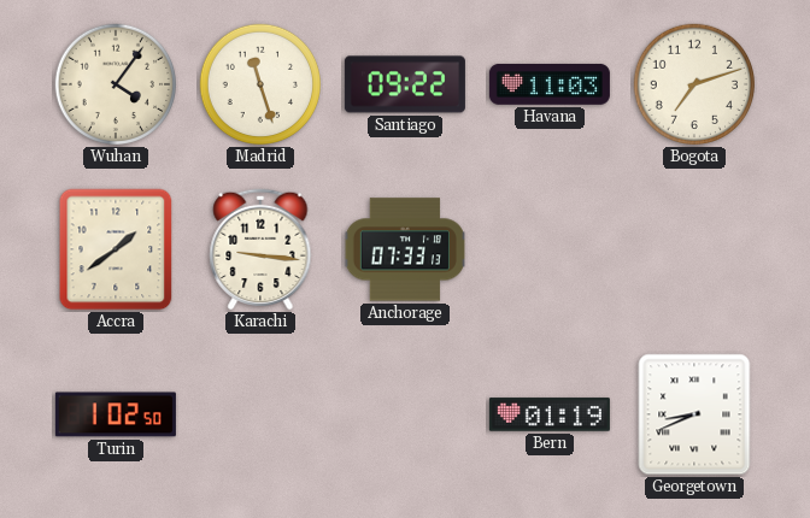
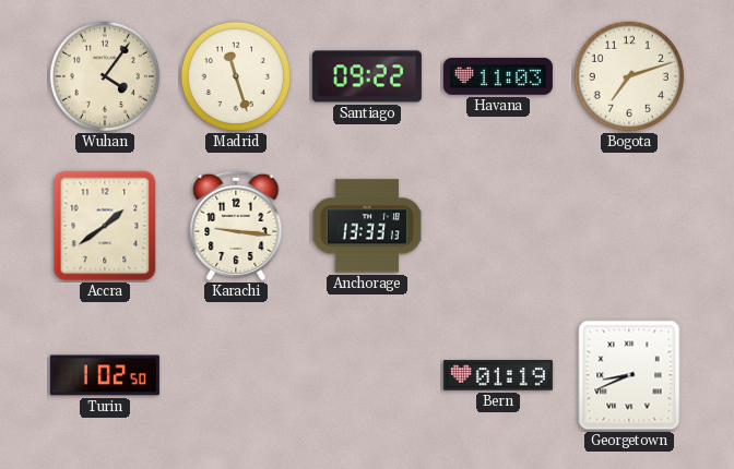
Anchorage: 07:33 -> 13:33
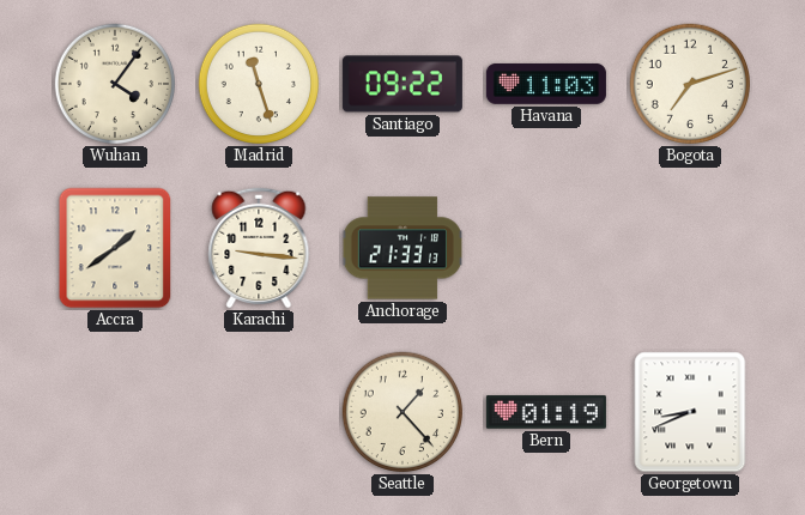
Anchorage: 13:33 -> 21:33
Turin: 1:02 -> none
Seattle: none -> 1:23
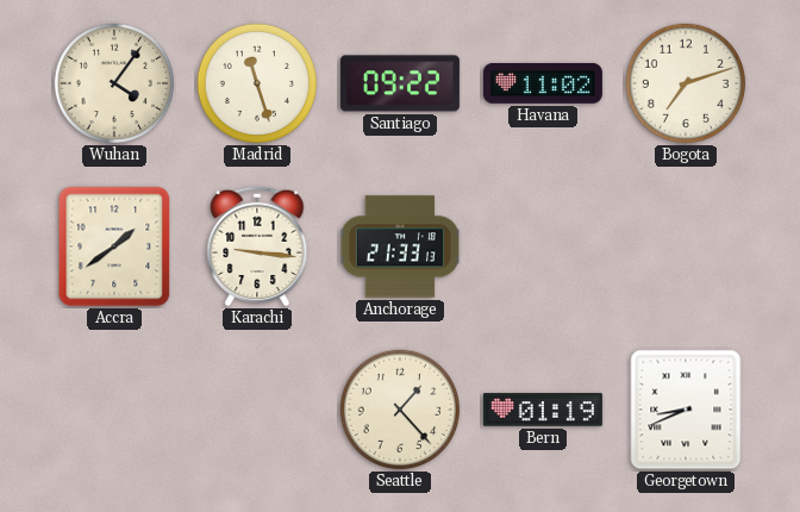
Havana: 11:03 -> 11:02
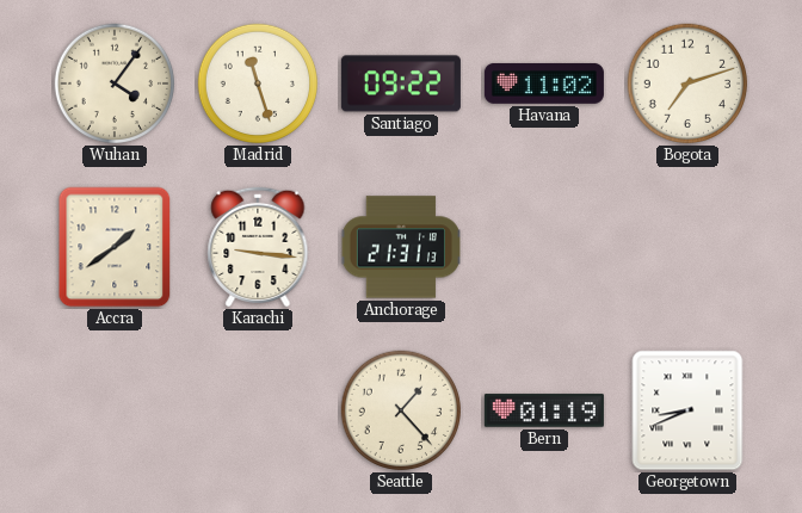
Anchorage: 21:33 -> 21:31
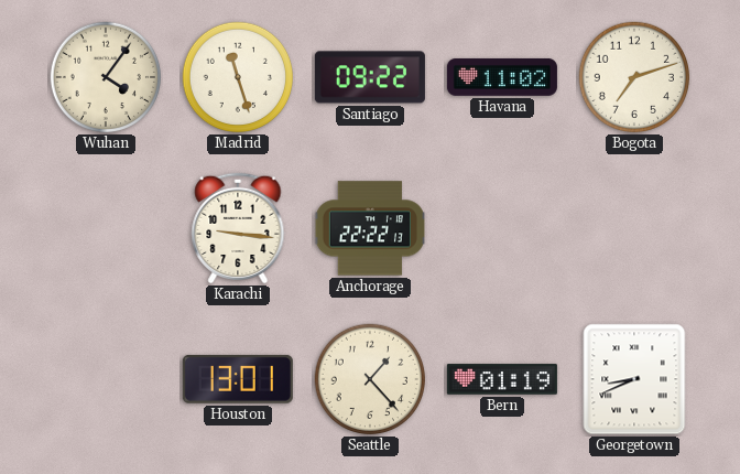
Accra: 1:39 -> none
Anchorage: 21:31 -> 22:22
Houston: none -> 13:01
